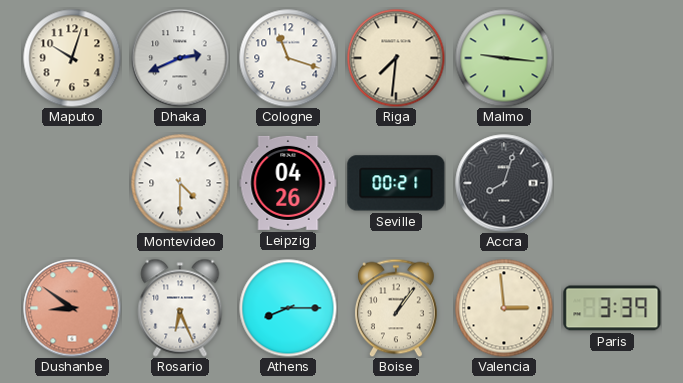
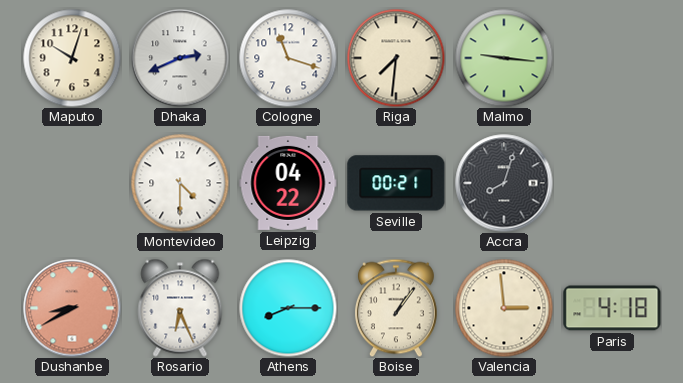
Leipzig: 04:26 -> 04:22
Dushanbe: 8:51 -> 8:40
Paris: 3:39 -> 4:18
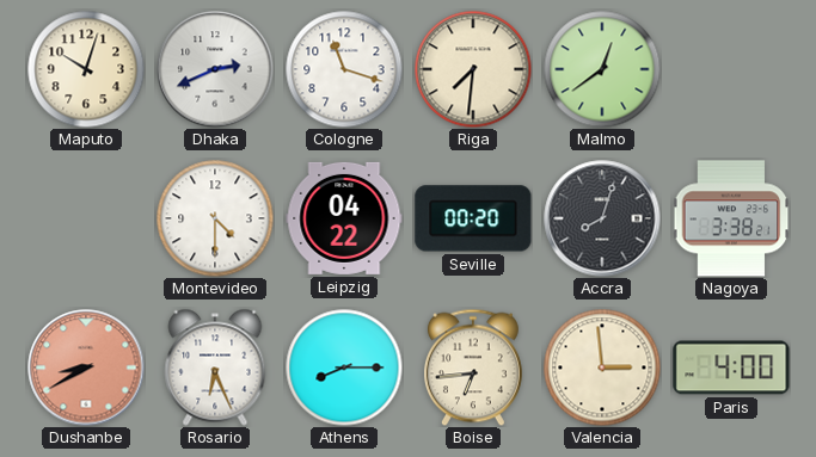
Malmo: 9:16 -> 12:39
Seville: 00:21 -> 00:20
Nagoya: none -> 3:38
Boise: 1:06 -> 6:44
Paris: 4:18 -> 4:00
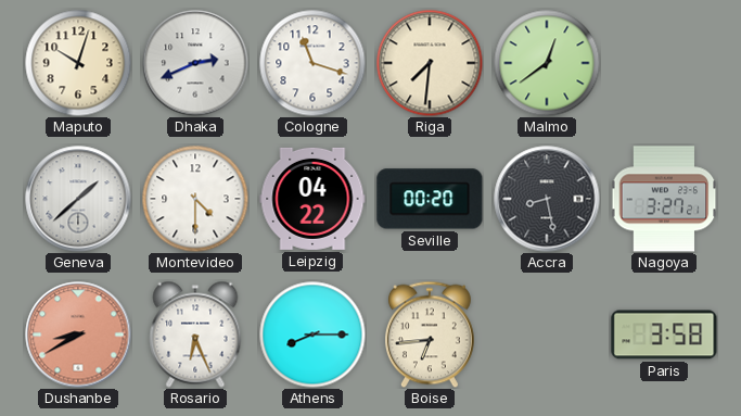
Geneva: none -> 1:38
Accra: 8:03 -> 8:28
Nagoya: 3:38 -> 3:27
Valencia: 2:59 -> none
Paris: 4:00 -> 3:58
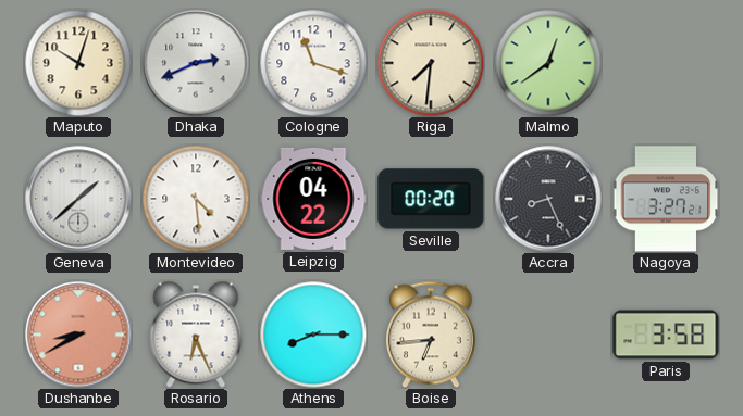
Montevideo: 4:30 -> 4:29
Accra: 8:28 -> 8:26
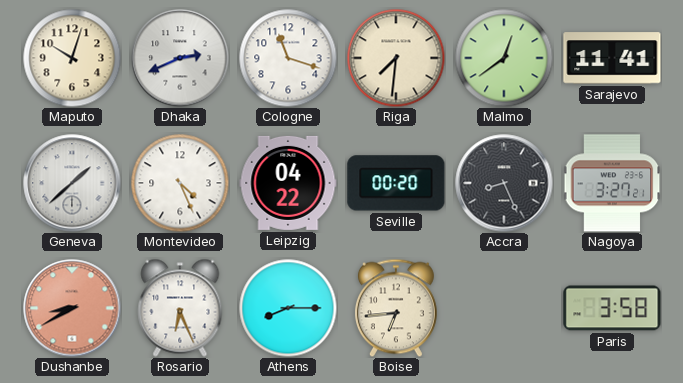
Sarajevo: none -> 11:41
Montevideo: 4:29 -> 4:26
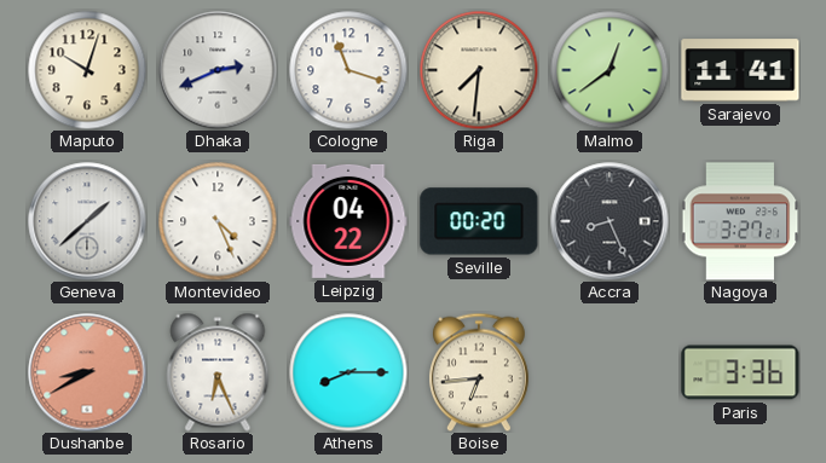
Paris: 3:58 -> 3:36
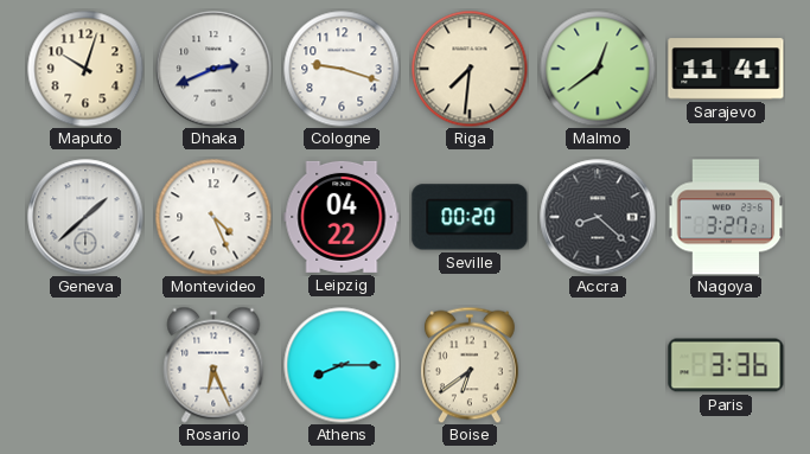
Cologne: 11:18 -> 9:18
Accra: 8:26 -> 8:22
Dushanbe: 8:40 -> none
Boise: 6:44 -> 6:39
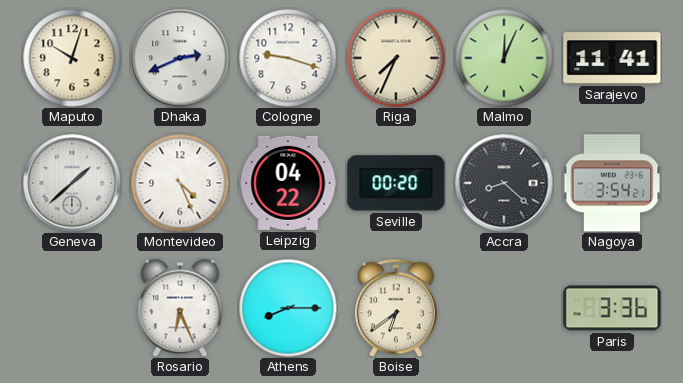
Riga: 7:31 -> 7:34
Malmo: 12:39 -> 12:04
Nagoya: 3:27 -> 3:54
